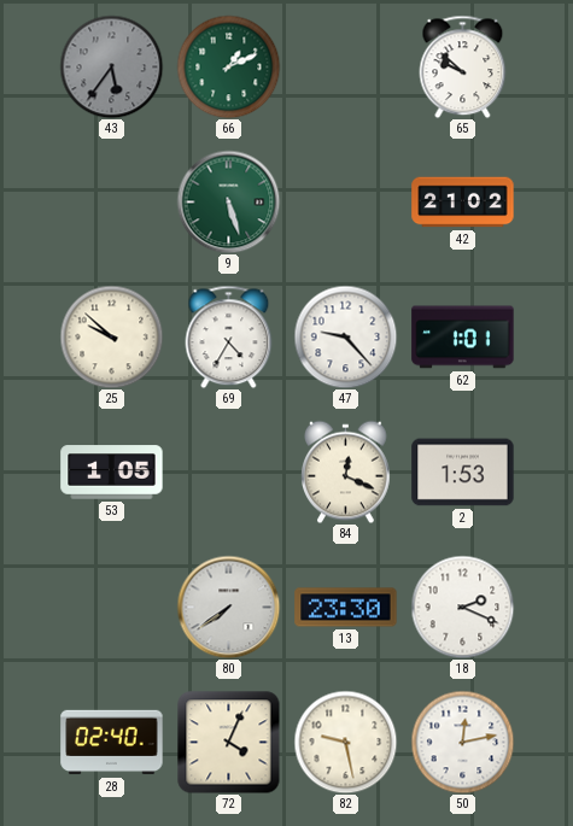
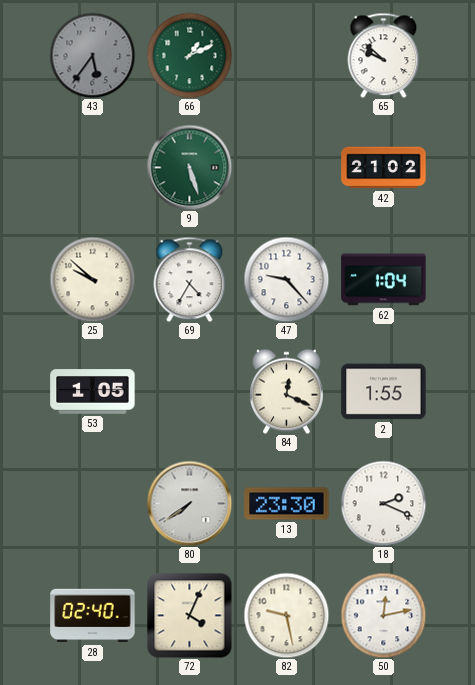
62: 1:01 -> 1:04
2: 1:53 -> 1:55
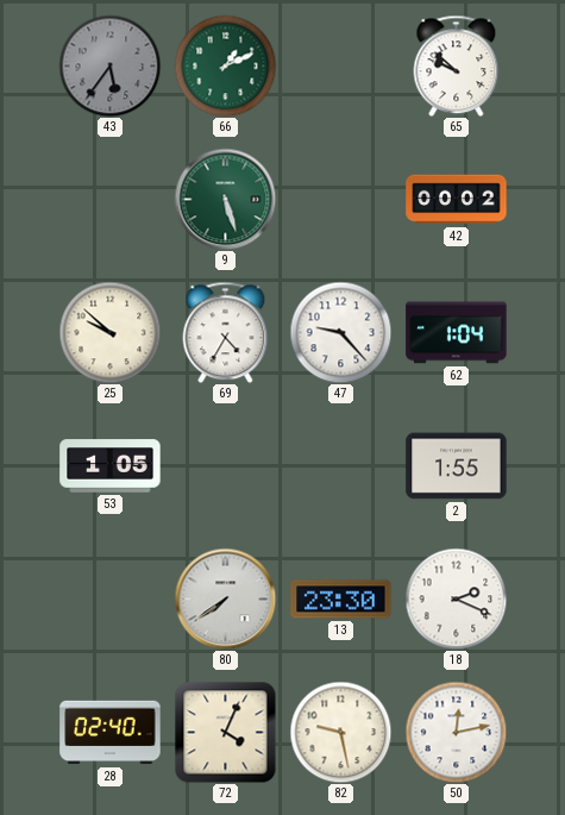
42: 21:02 -> 00:02
84: 12:19 -> none
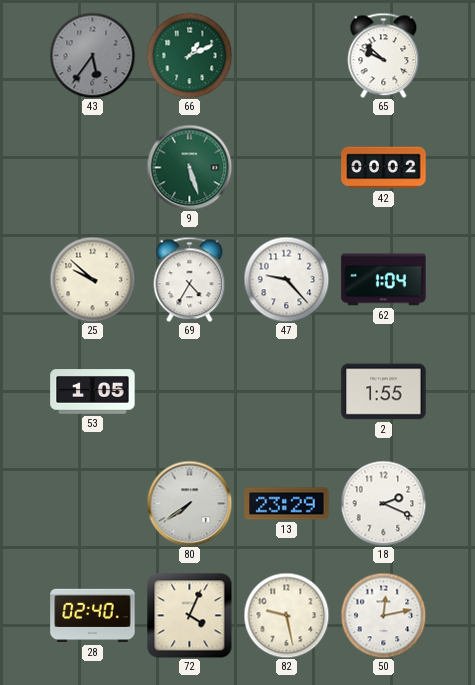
13: 23:30 -> 23:29
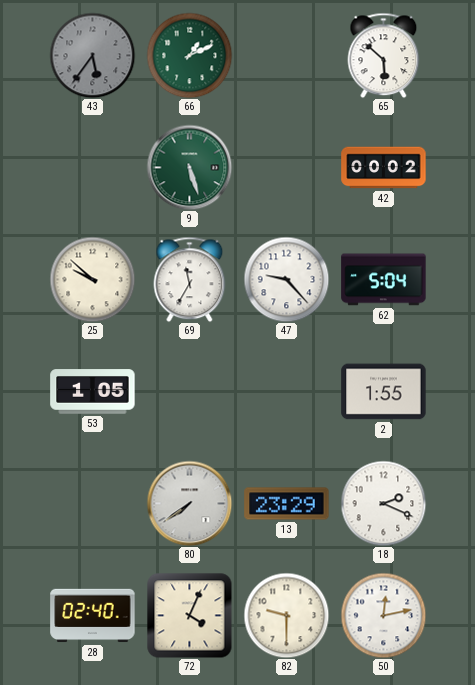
65: 9:52 -> 5:52
69: 4:35 -> 11:35
62: 1:04 -> 5:04
82: 9:28 -> 9:30
